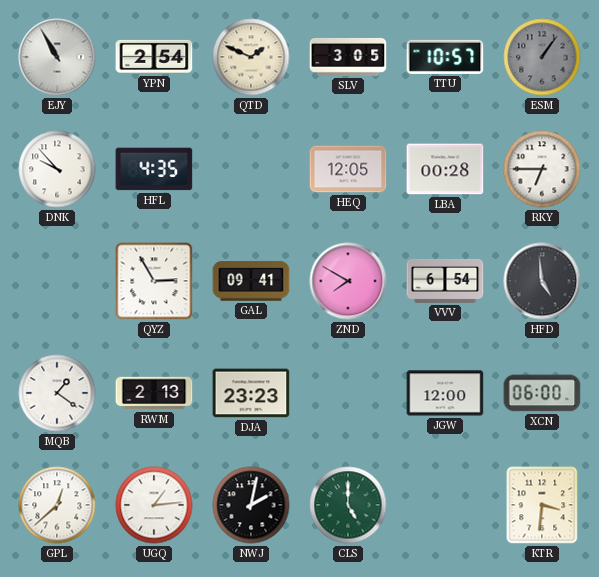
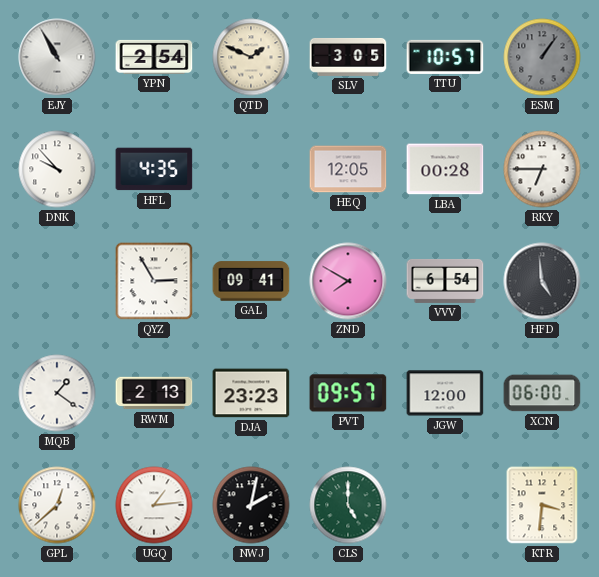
PVT: none -> 09:57
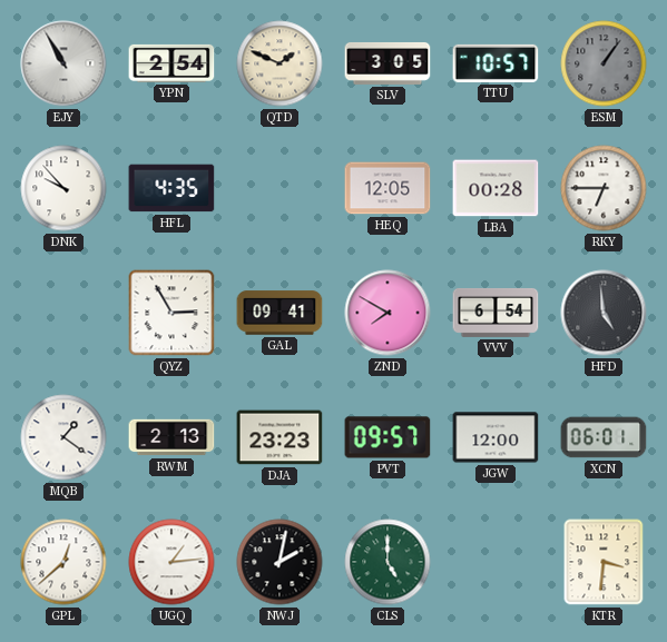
XCN: 06:00 -> 06:01
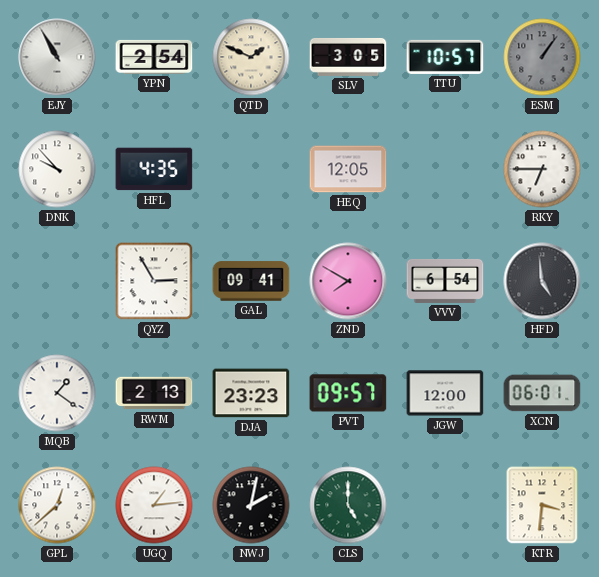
LBA: 00:28 -> none
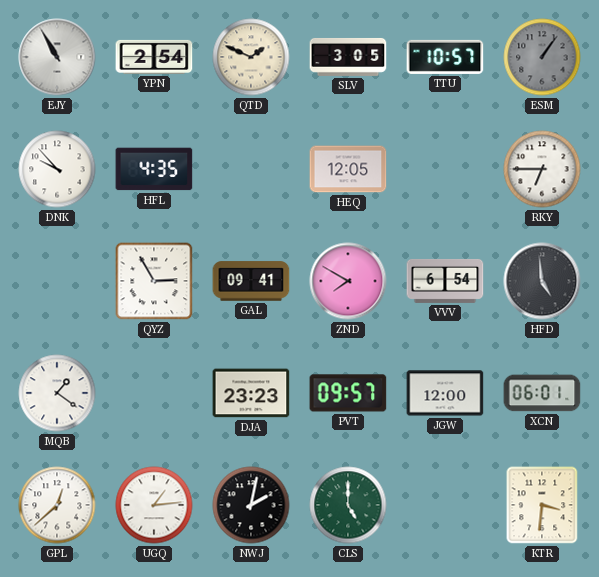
RWM: 2:13 -> none
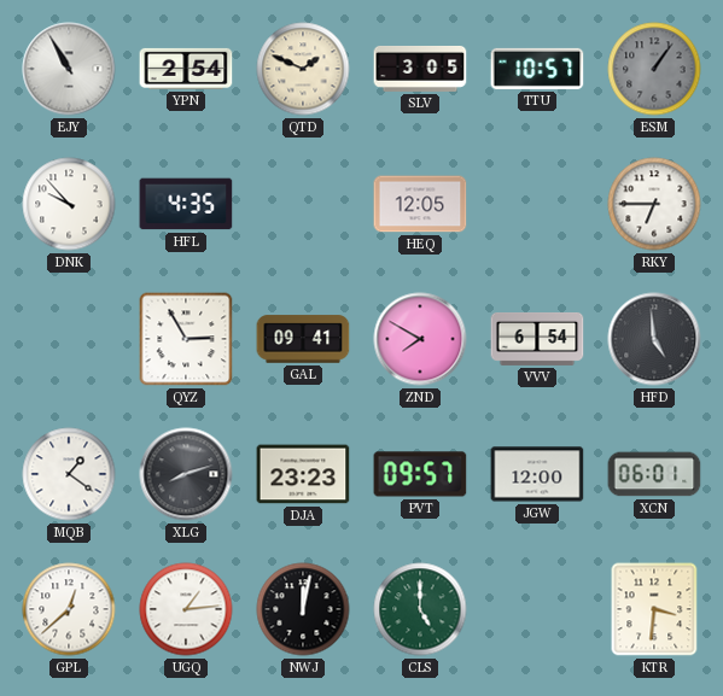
XLG: none -> 8:12
NWJ: 2:02 -> 12:02
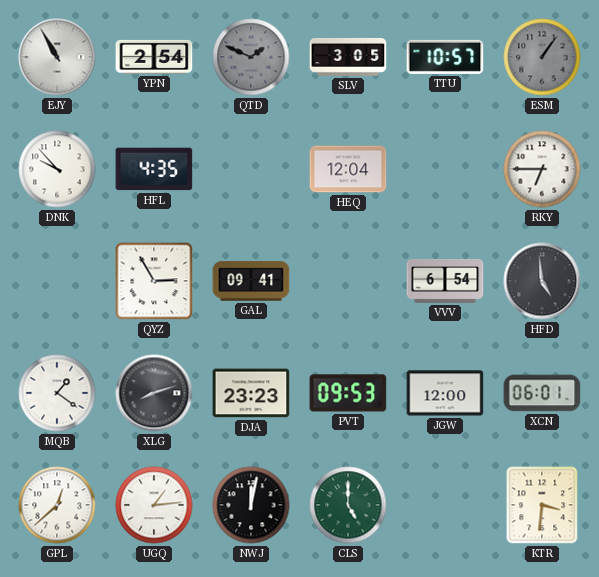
QTD dial: cream -> grey
HEQ: 12:05 -> 12:04
ZND: 7:50 -> none
PVT: 09:57 -> 09:53
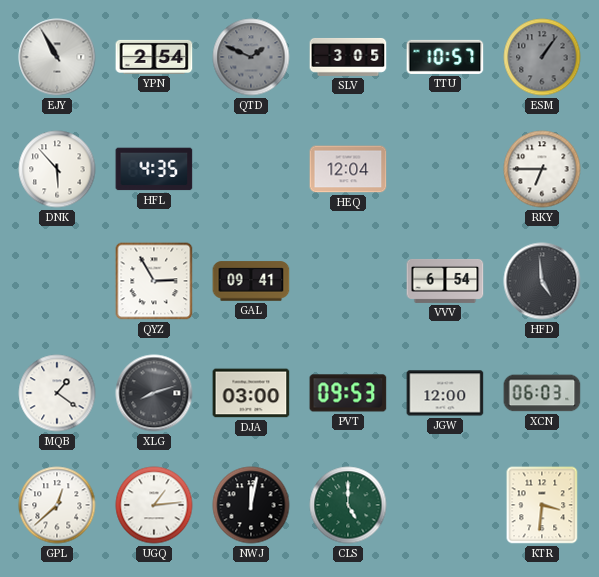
DNK: 9:53 -> 5:53
DJA: 23:23 -> 03:00
XCN: 06:01 -> 06:03
